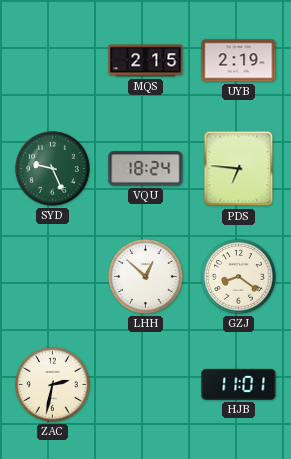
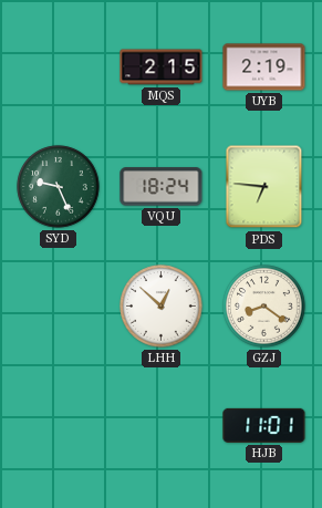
ZAC: 2:32 -> none
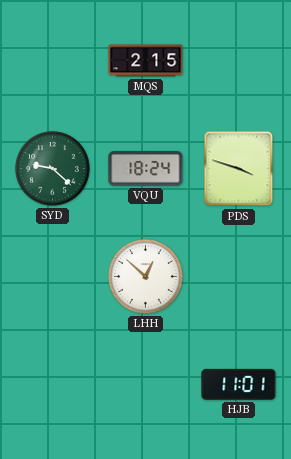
UYB: 2:19 -> none
SYD: 9:26 -> 9:22
PDS: 6:46 -> 3:48
GZJ: 8:21 -> none
